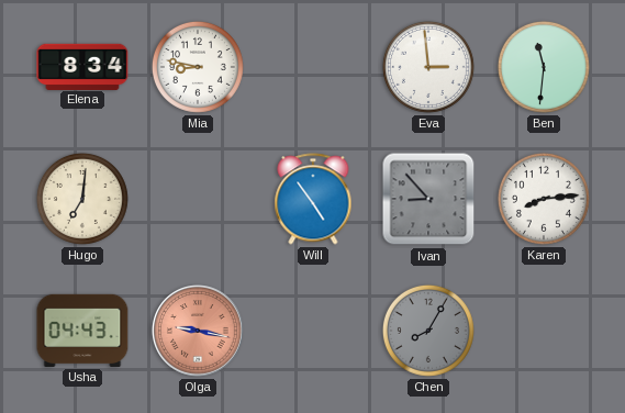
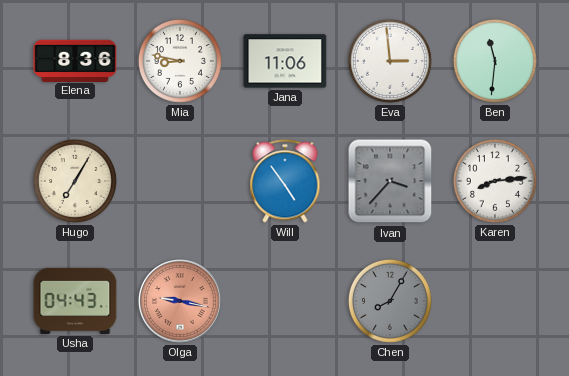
Elena: 8:34 -> 8:36
Jana: none -> 11:06
Hugo: 7:01 -> 7:05
Ivan: 8:53 -> 3:37
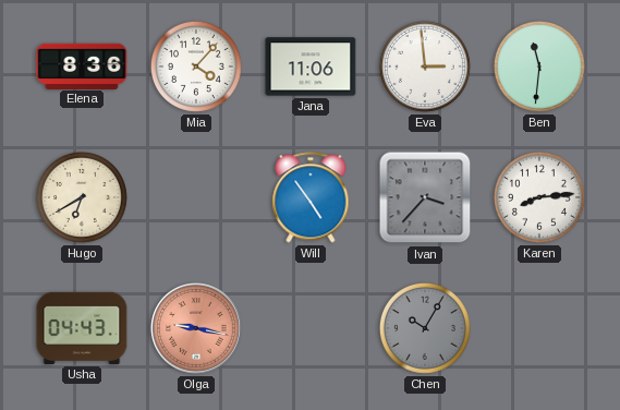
Mia: 8:47 -> 4:07
Hugo: 7:05 -> 6:40
Chen: 8:05 -> 10:05
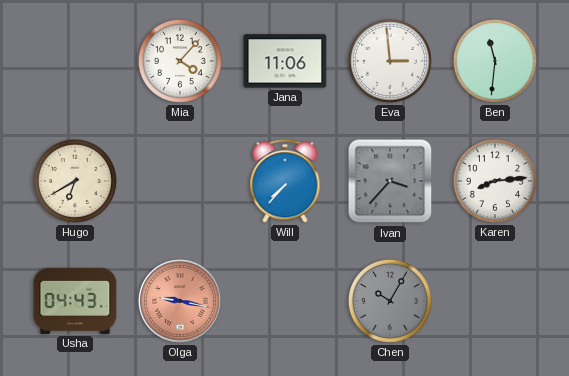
Elena: 8:36 -> none
Will: 4:54 -> 7:37
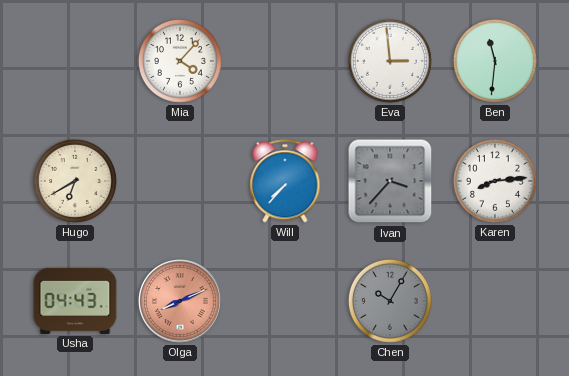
Jana: 11:06 -> none
Olga: 9:17 -> 8:11
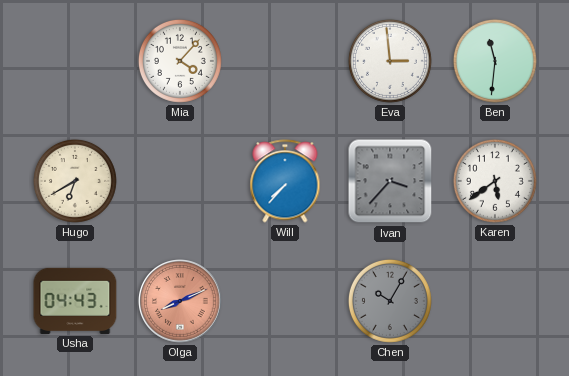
Karen: 8:14 -> 5:39
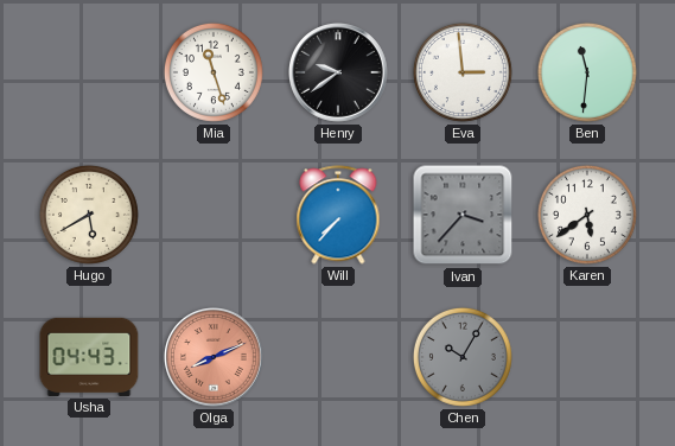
Mia: 4:07 -> 11:27
Henry: none -> 9:39
Hugo: 6:40 -> 5:40
